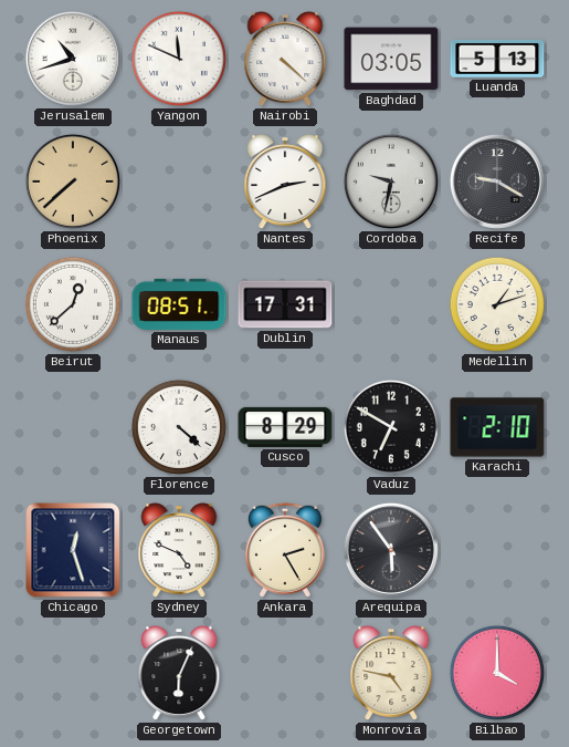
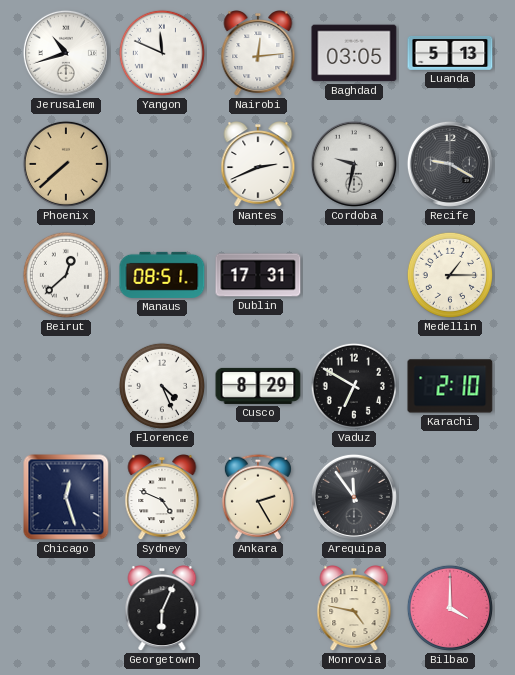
Nairobi: 4:22 -> 12:14
Medellin: 1:12 -> 1:15
Florence: 4:22 -> 4:26
Arequipa: 5:54 -> 11:54
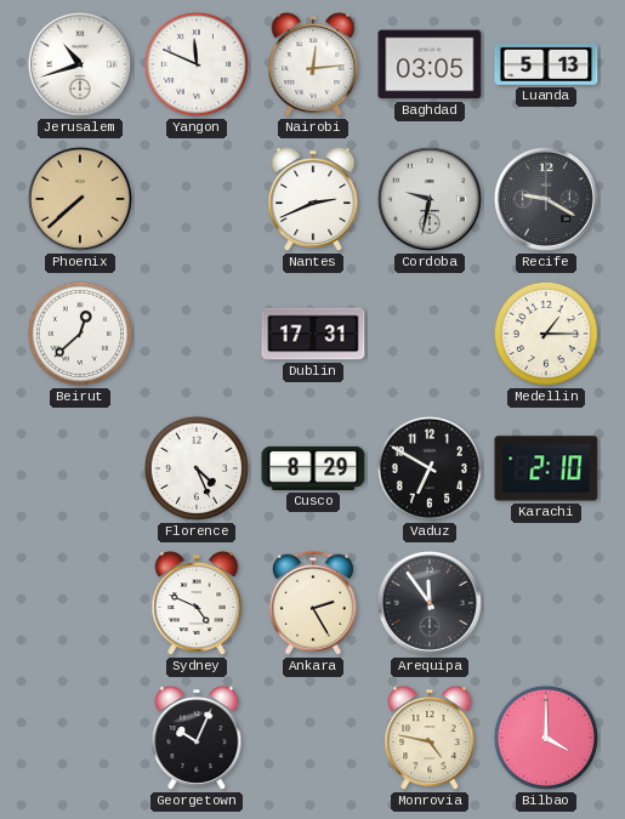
Manaus: 08:51 -> none
Chicago: 12:27 -> none
Georgetown: 6:04 -> 10:04
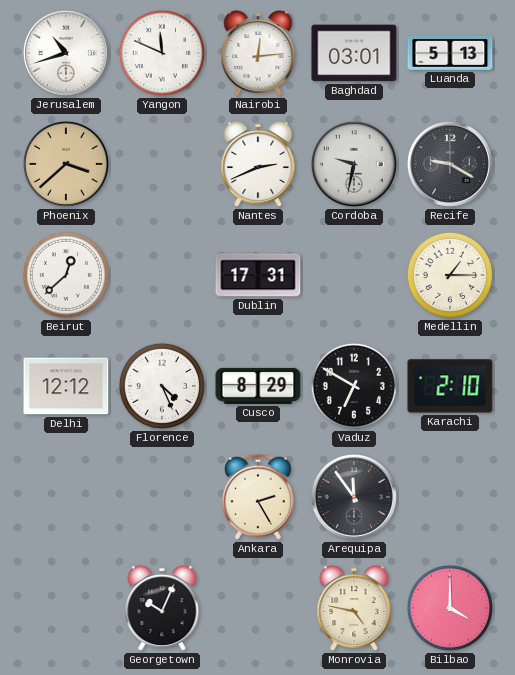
Baghdad: 03:05 -> 03:01
Phoenix: 7:38 -> 3:38
Delhi: none -> 12:12
Sydney: 4:49 -> none
